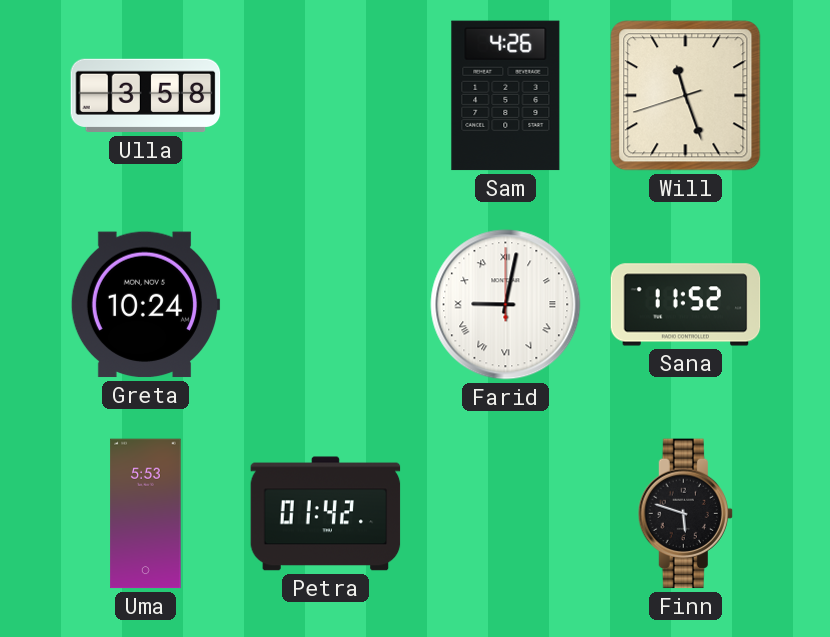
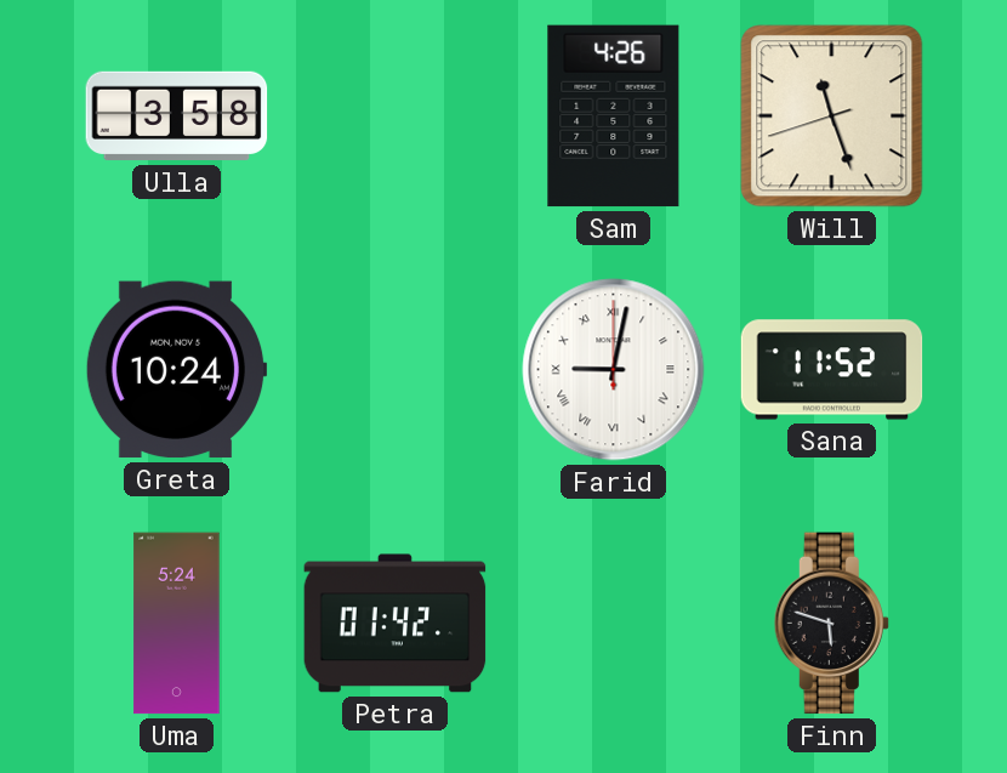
Uma: 5:53 -> 5:24
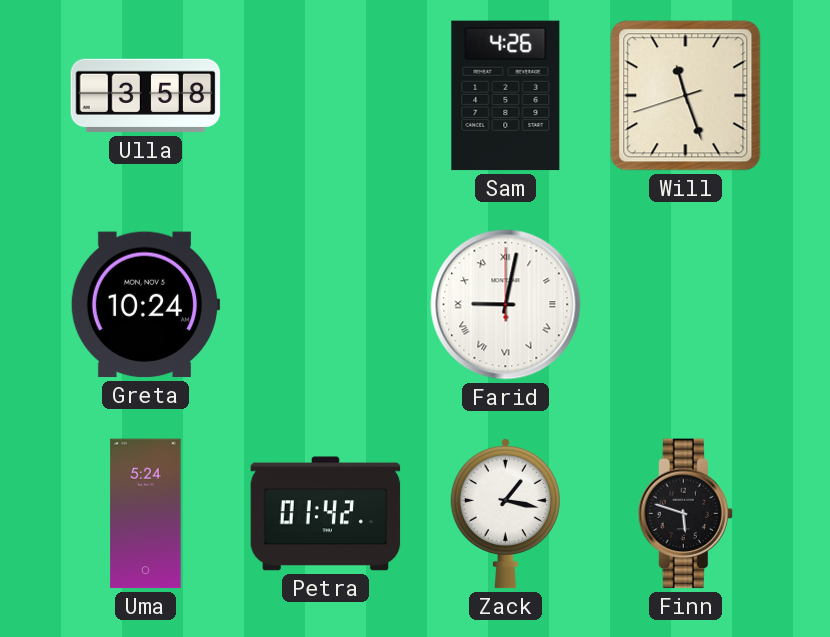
Sana: 11:52 -> none
Zack: none -> 1:17
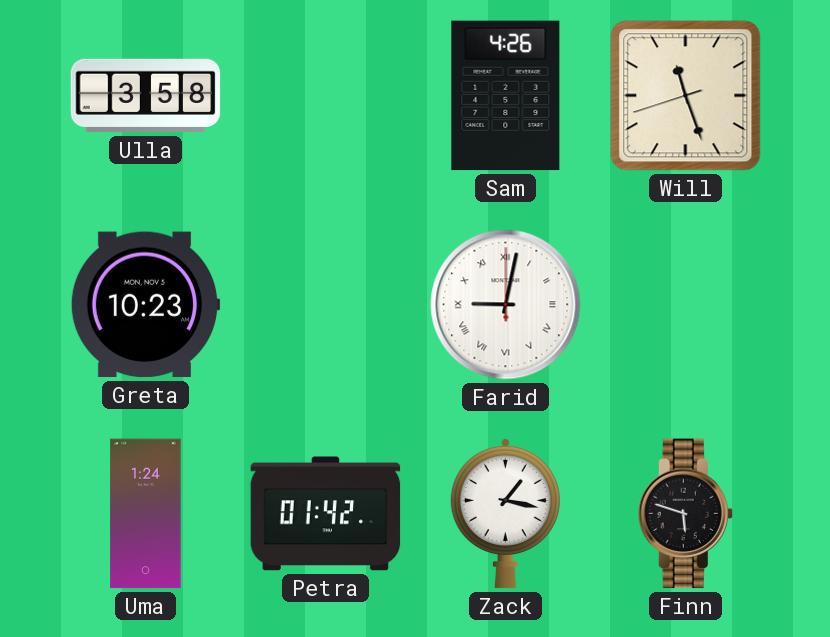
Greta: 10:24 -> 10:23
Uma: 5:24 -> 1:24
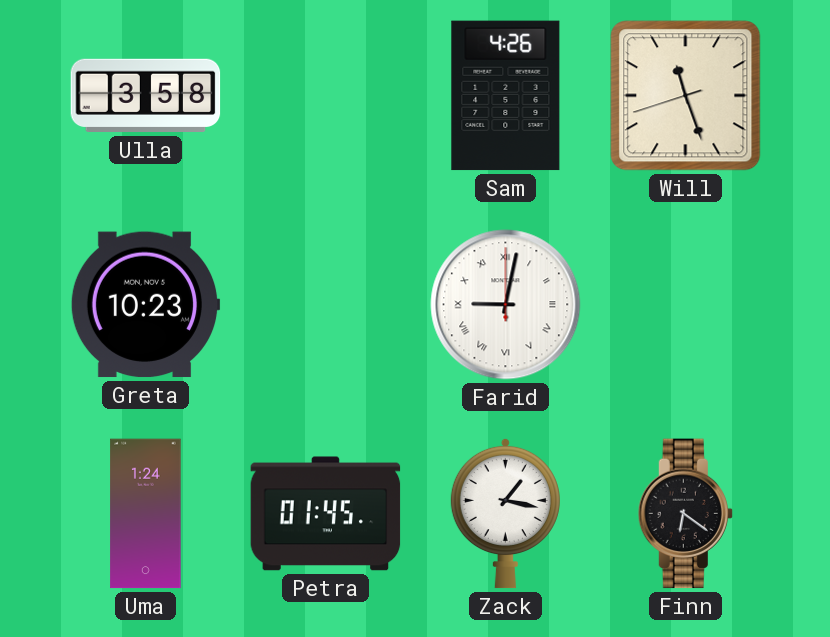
Petra: 01:42 -> 01:45
Finn: 5:48 -> 6:21
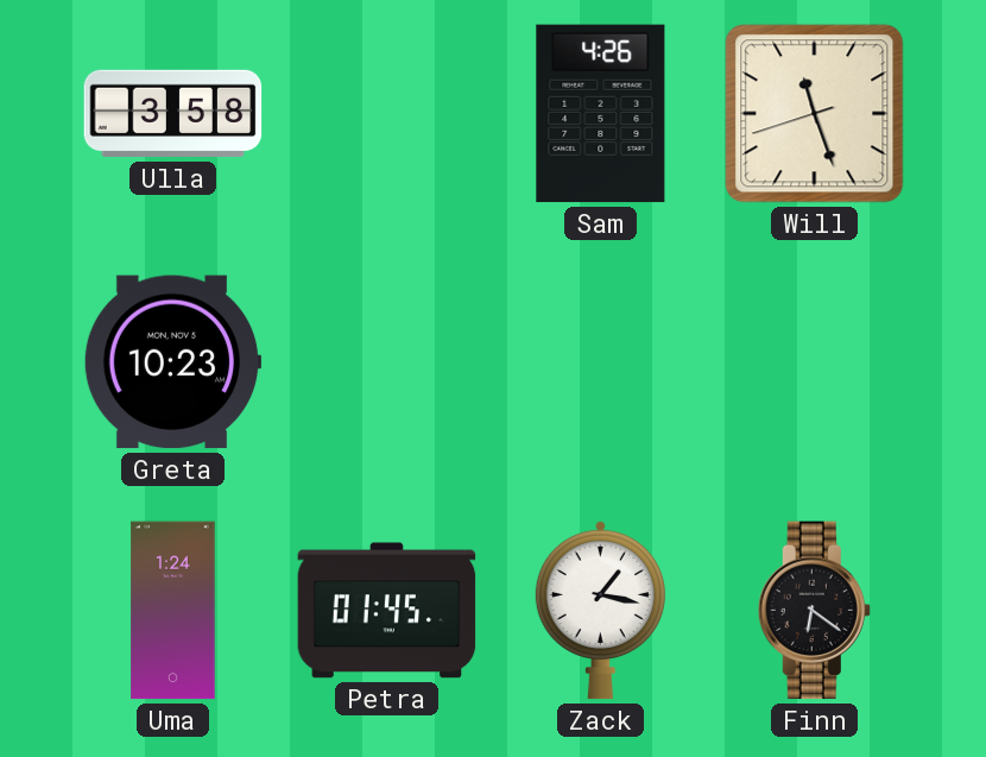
Farid: 9:02 -> none
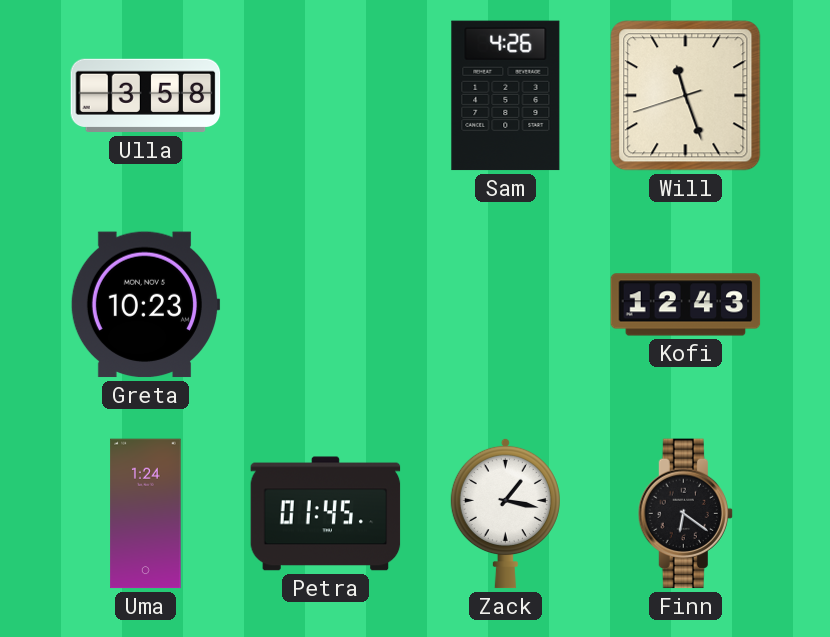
Kofi: none -> 12:43
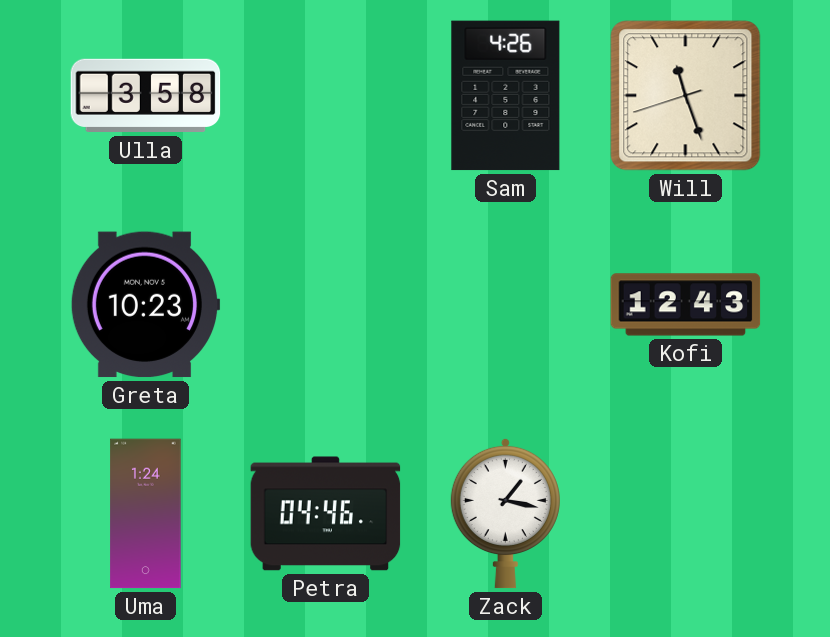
Petra: 01:45 -> 04:46
Finn: 6:21 -> none
